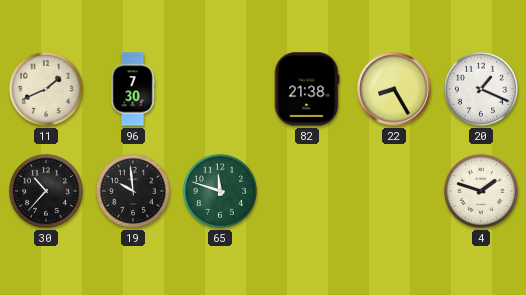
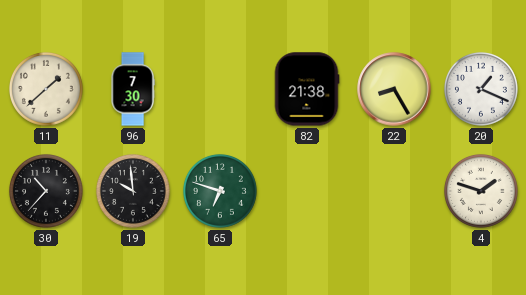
11: 1:41 -> 1:38
65: 11:48 -> 6:48
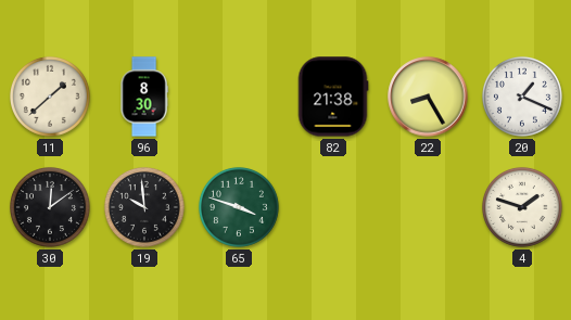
96: 7:30 -> 8:30
30: 10:37 -> 12:09
65: 6:48 -> 3:48
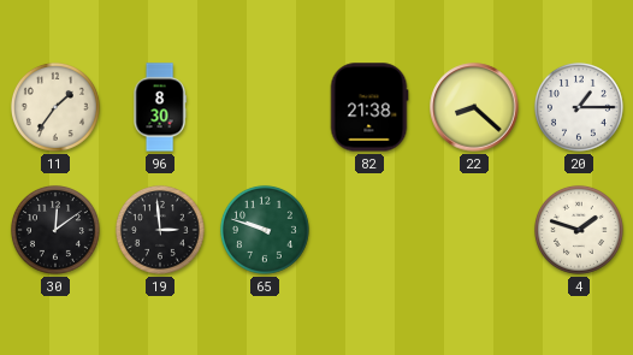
11: 1:38 -> 1:36
22: 8:25 -> 8:22
20: 1:19 -> 1:15
19: 9:59 -> 2:59
65: 3:48 -> 9:48
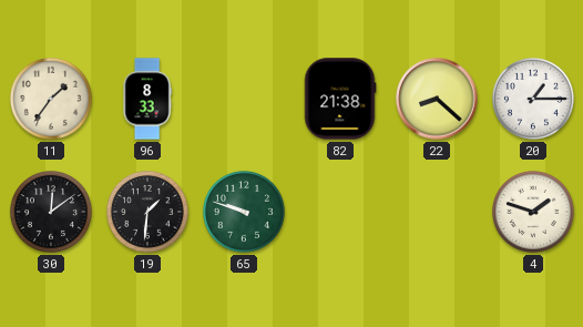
96: 8:30 -> 8:33
19: 2:59 -> 1:31
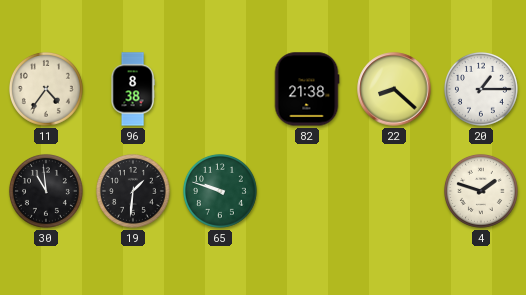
11: 1:36 -> 4:36
96: 8:33 -> 8:38
30: 12:09 -> 10:59
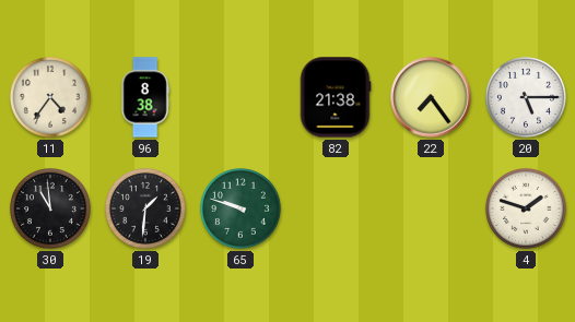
22: 8:22 -> 7:24
20: 1:15 -> 5:15
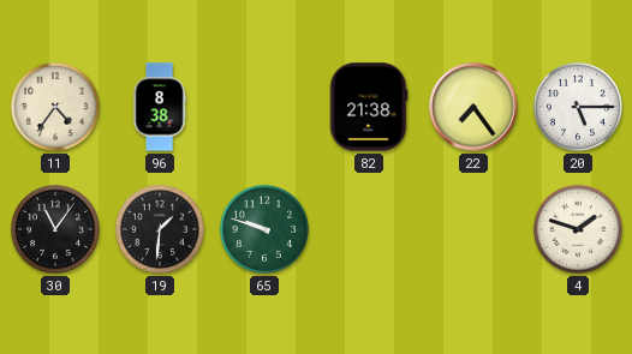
30: 10:59 -> 11:06
